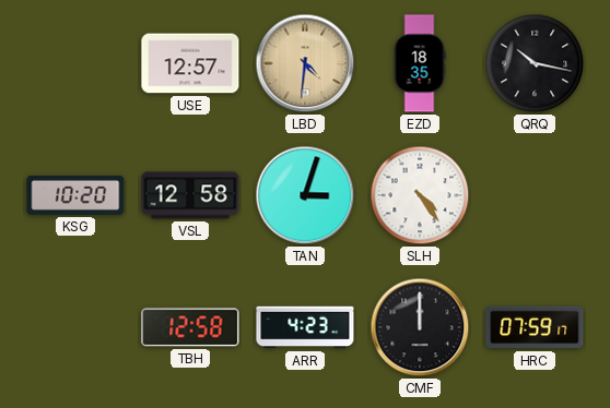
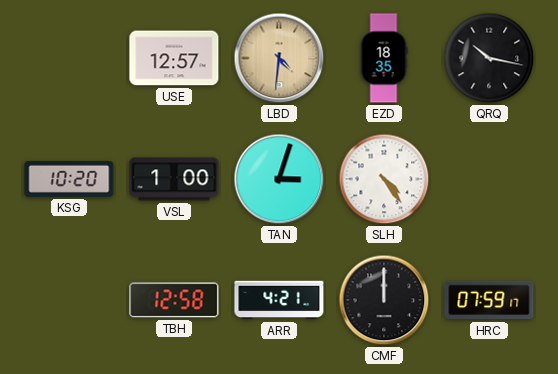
VSL: 12:58 -> 1:00
ARR: 4:23 -> 4:21
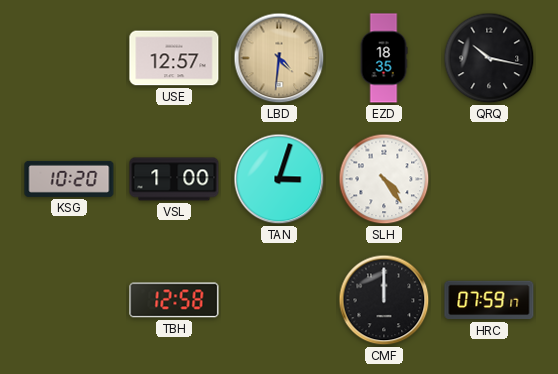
ARR: 4:21 -> none
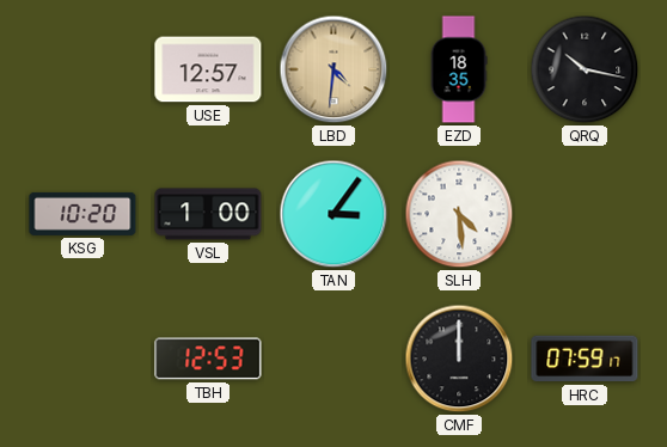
TAN: 3:03 -> 3:06
SLH: 4:24 -> 4:29
TBH: 12:58 -> 12:53
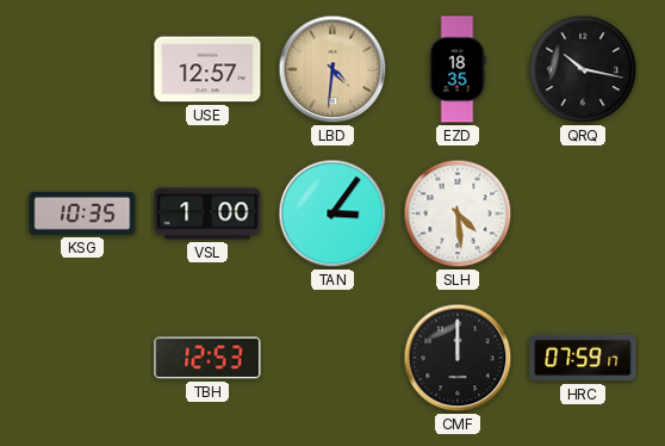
KSG: 10:20 -> 10:35
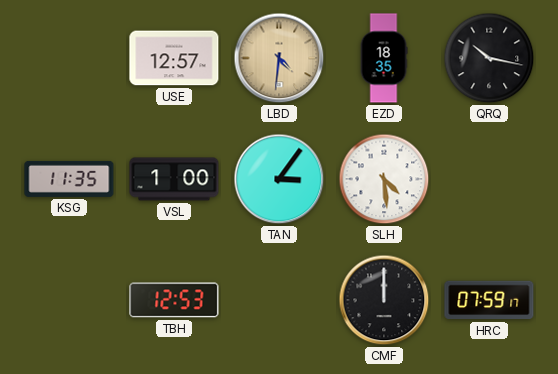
KSG: 10:35 -> 11:35
